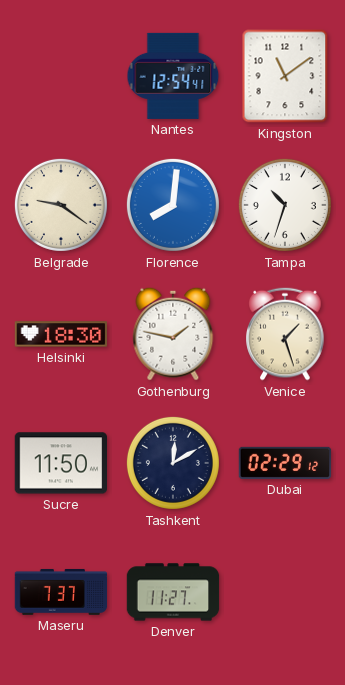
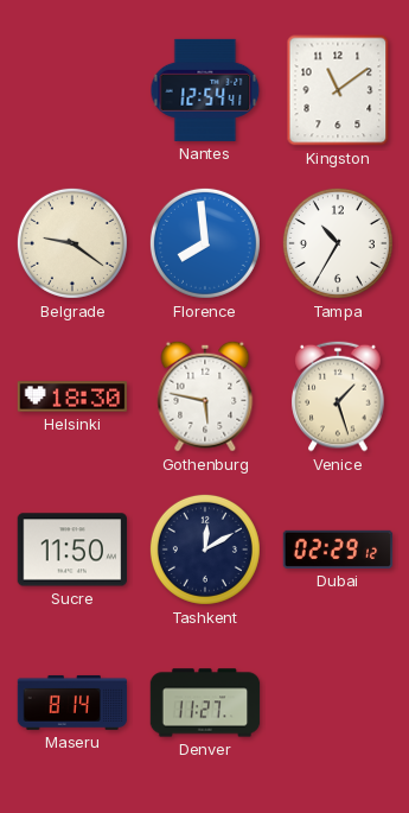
Florence: 8:01 -> 7:59
Tampa: 10:33 -> 10:35
Gothenburg: 1:47 -> 5:47
Maseru: 7:37 -> 8:14
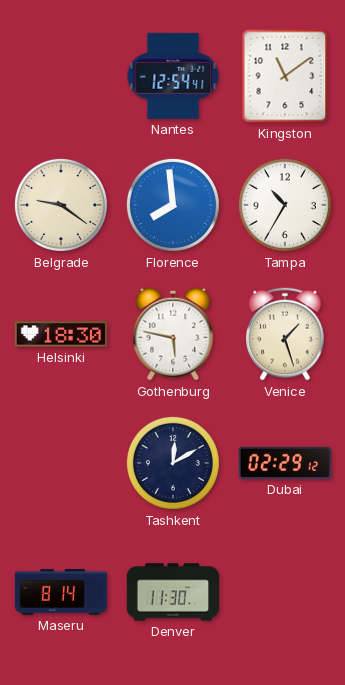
Sucre: 11:50 -> none
Denver: 11:27 -> 11:30
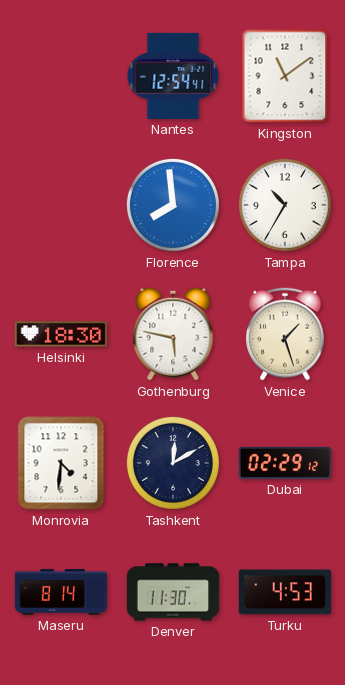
Belgrade: 9:21 -> none
Monrovia: none -> 4:31
Turku: none -> 4:53
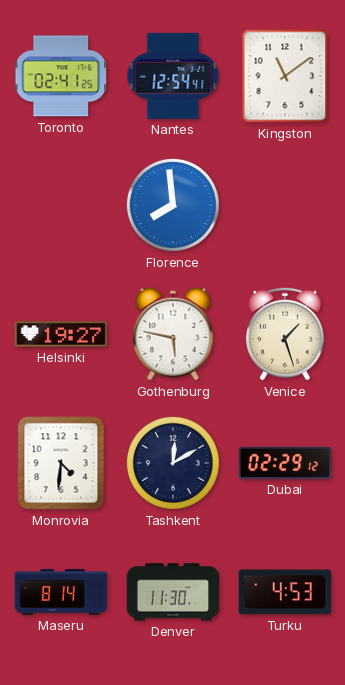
Toronto: none -> 02:41
Tampa: 10:35 -> none
Helsinki: 18:30 -> 19:27
